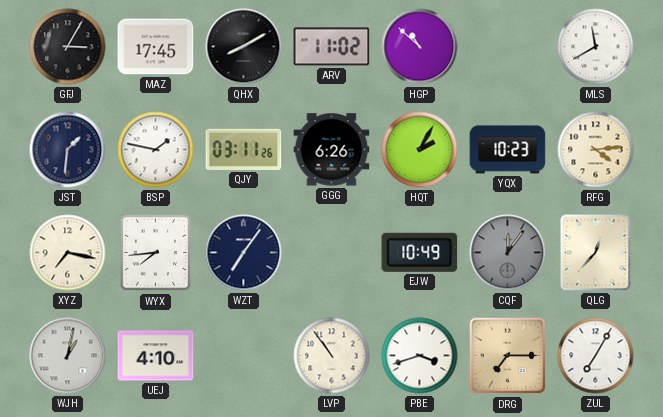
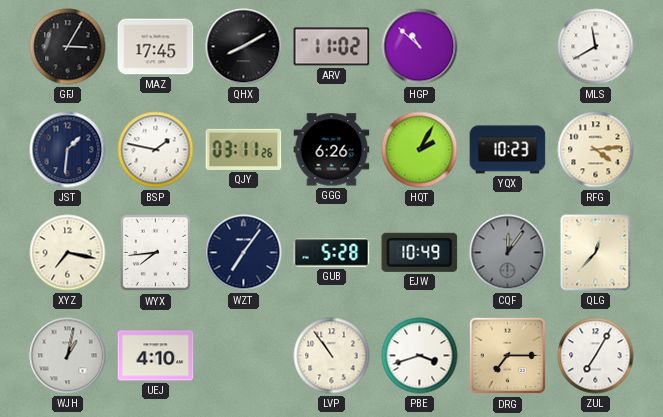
GUB: none -> 5:28
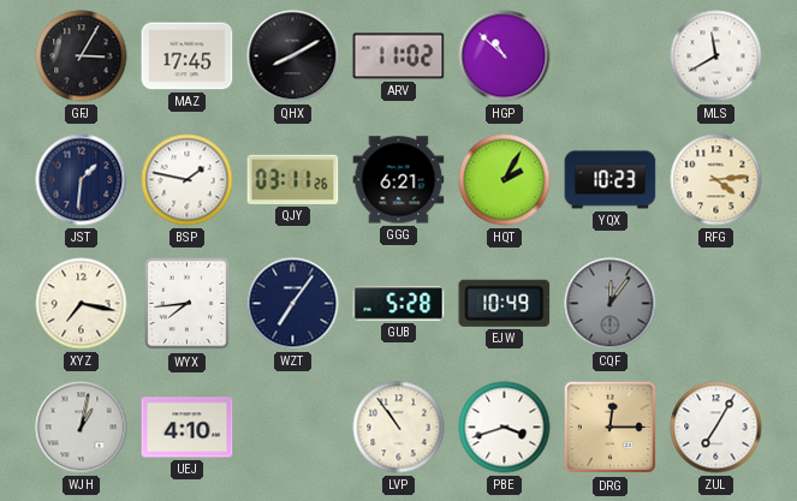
GGG: 6:26 -> 6:21
QLG: 12:37 -> none
DRG: 7:15 -> 12:15
